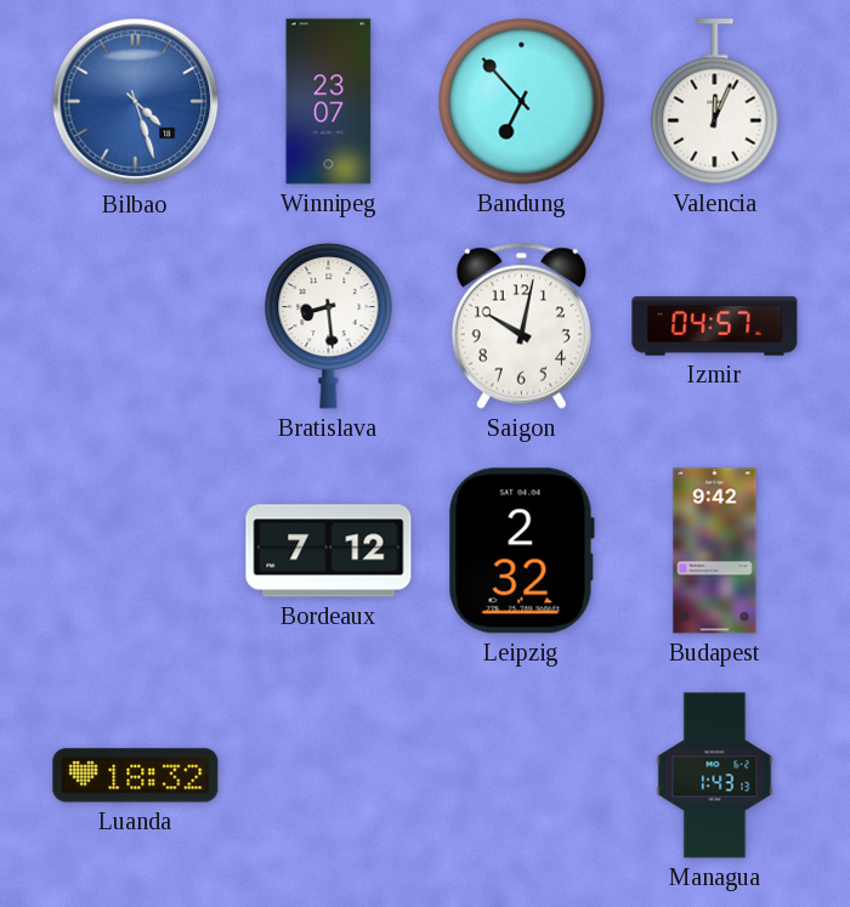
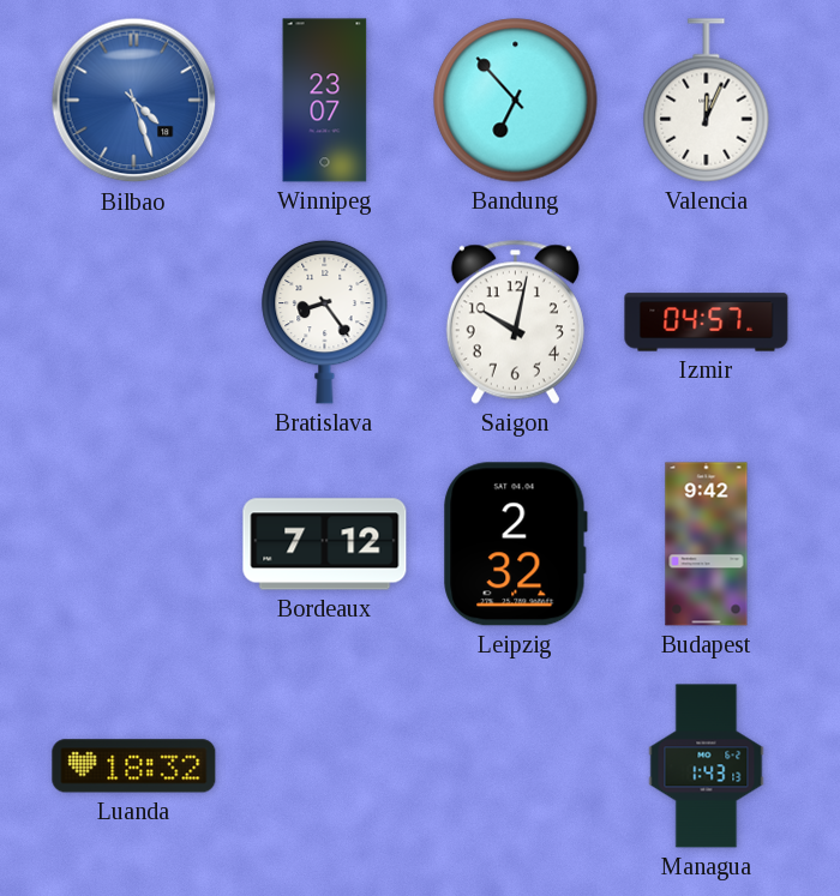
Bratislava: 8:29 -> 8:24
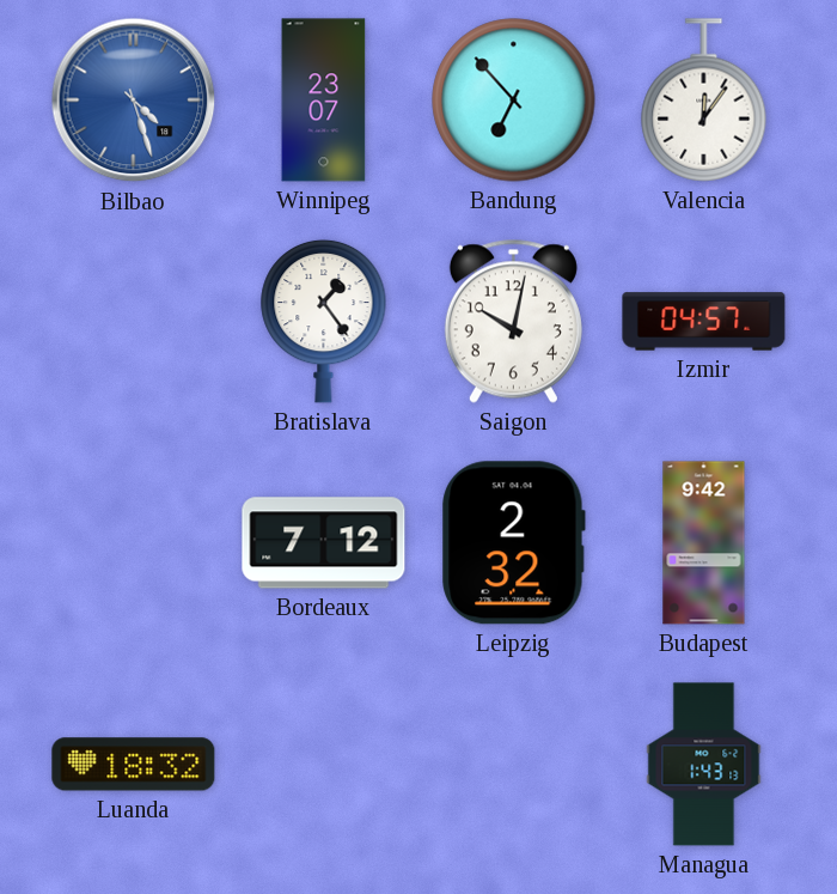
Valencia: 12:04 -> 12:06
Bratislava: 8:24 -> 1:24
